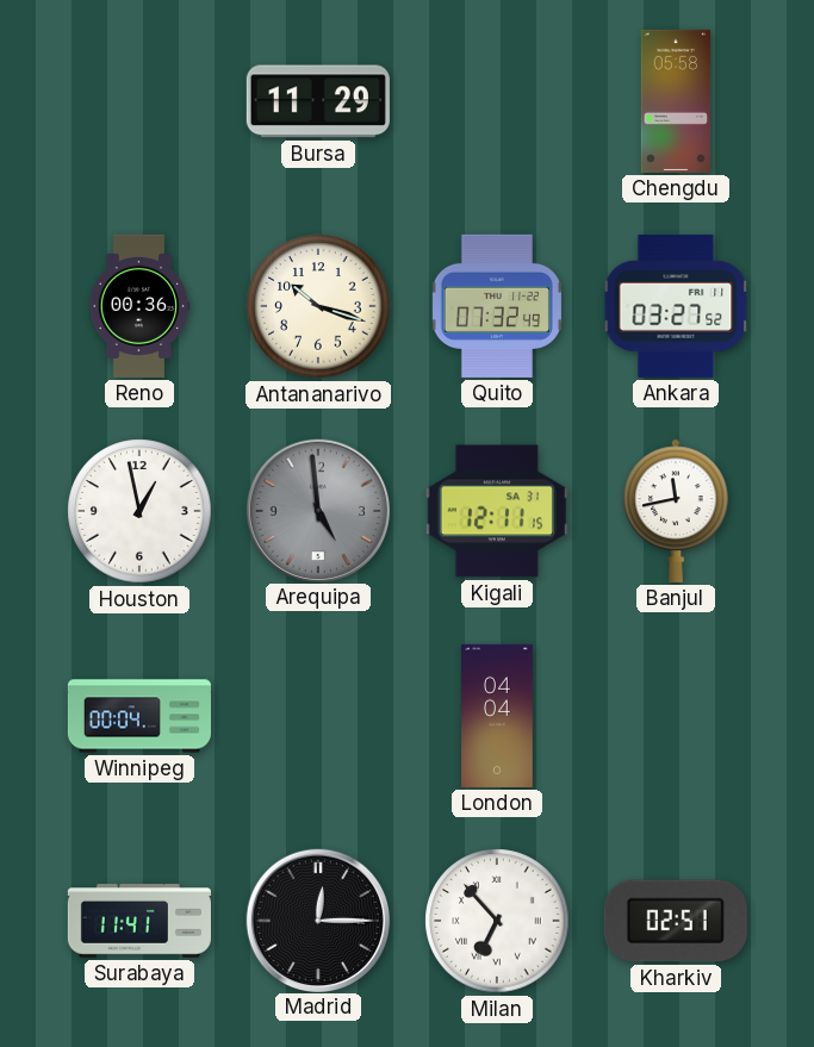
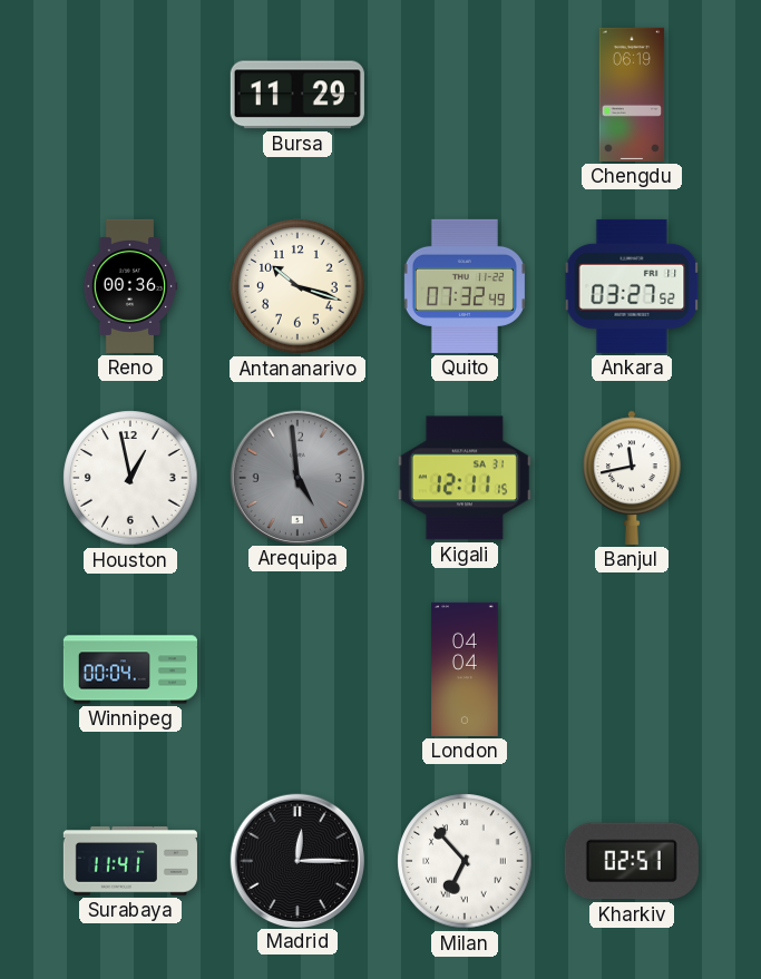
Chengdu: 05:58 -> 06:19
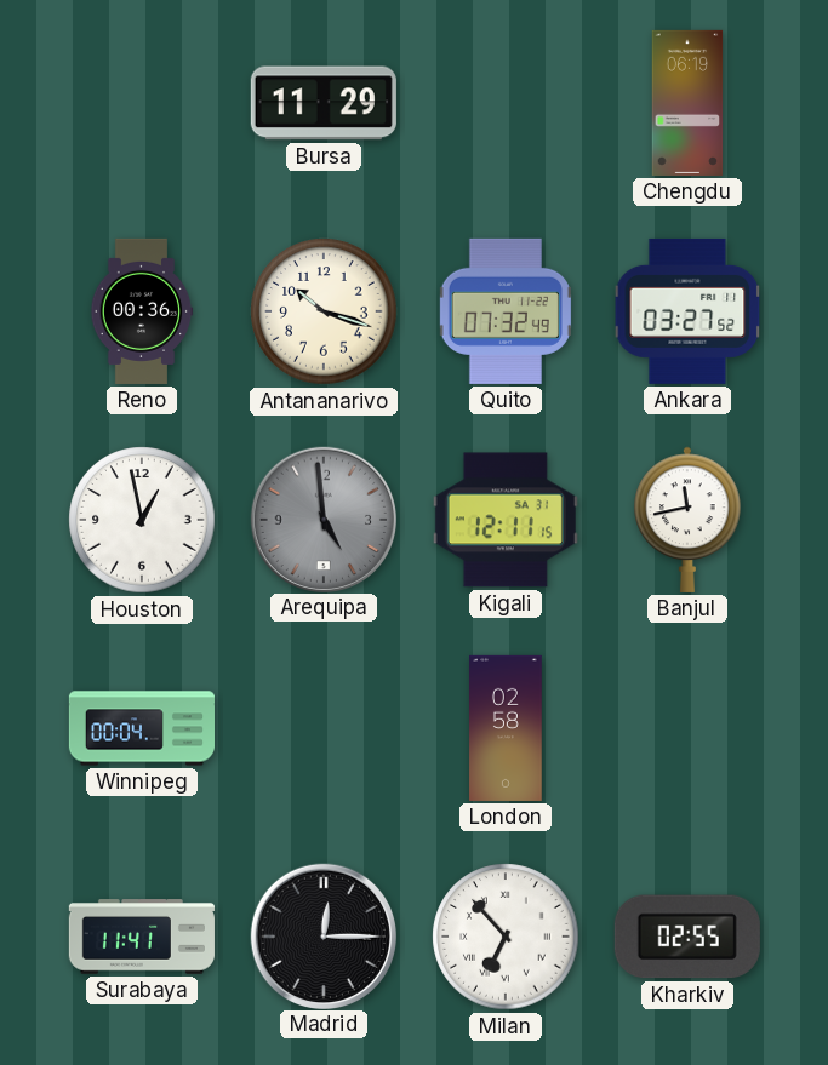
London: 04:04 -> 02:58
Kharkiv: 02:51 -> 02:55
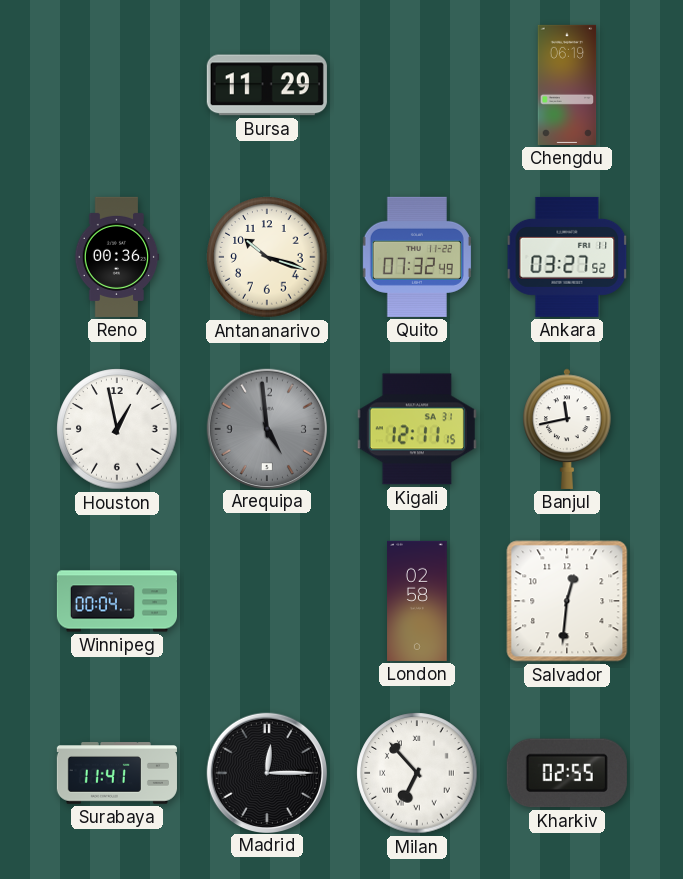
Salvador: none -> 12:31
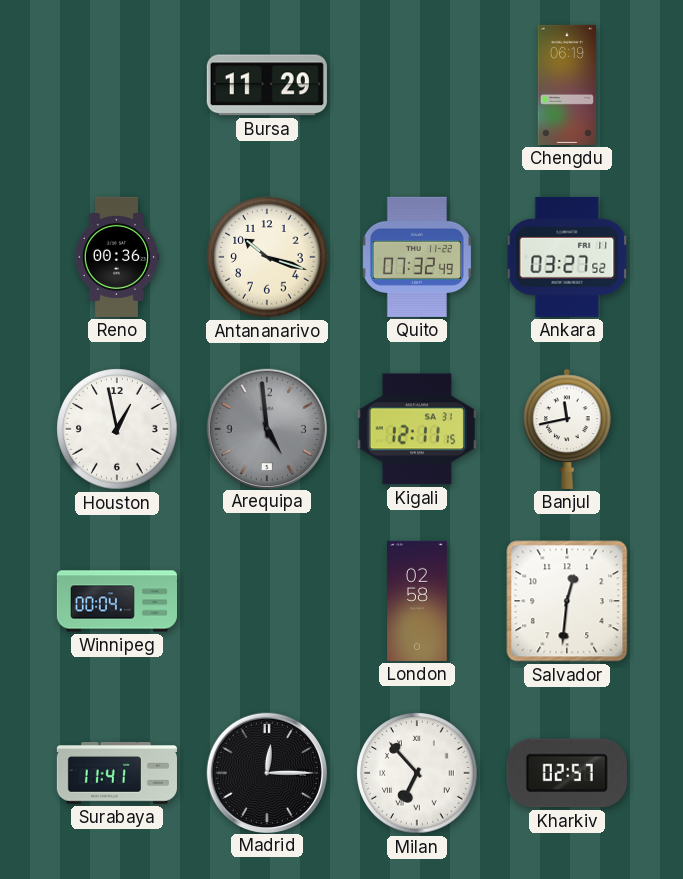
Kharkiv: 02:55 -> 02:57
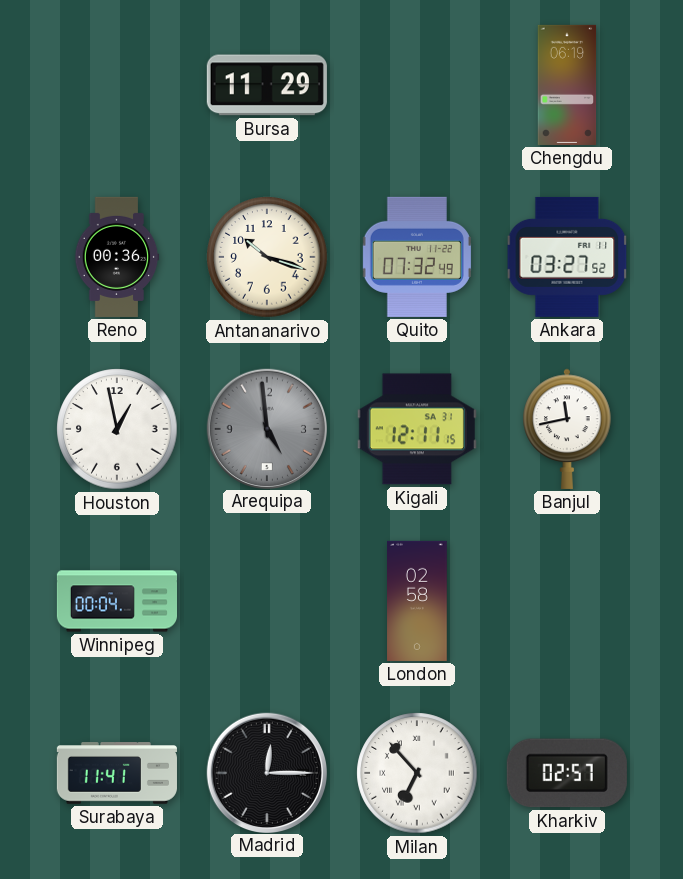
Salvador: 12:31 -> none
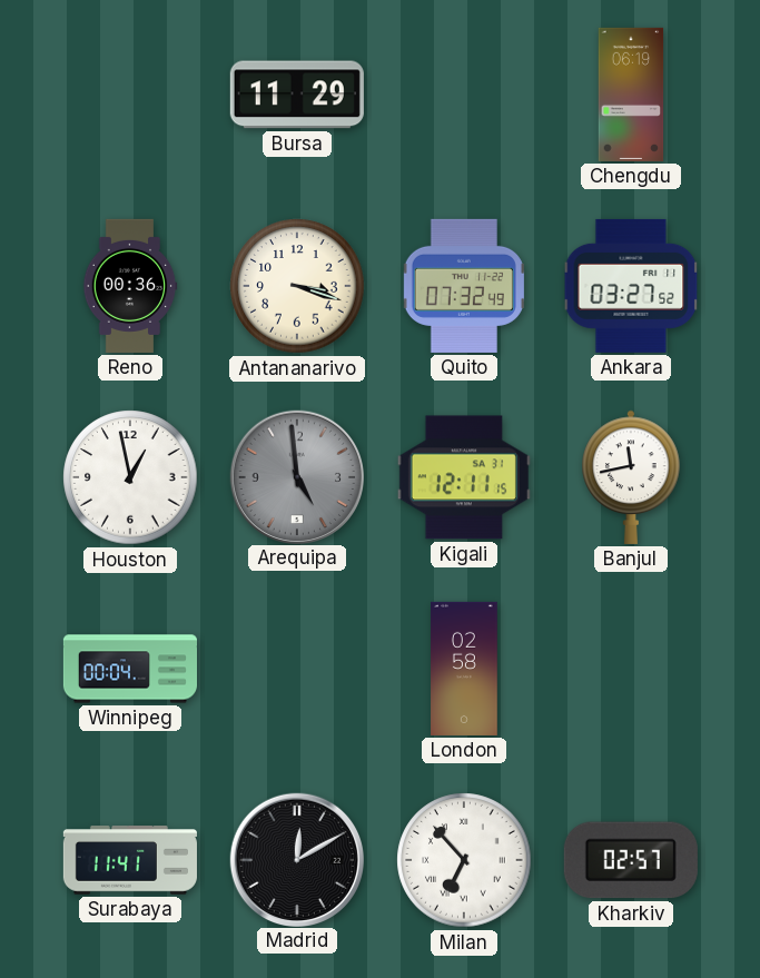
Antananarivo: 10:18 -> 3:18
Madrid: 12:15 -> 12:10
